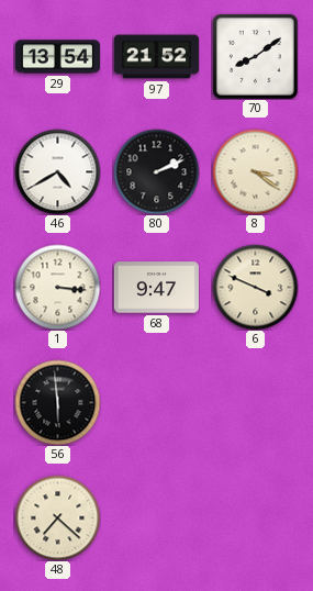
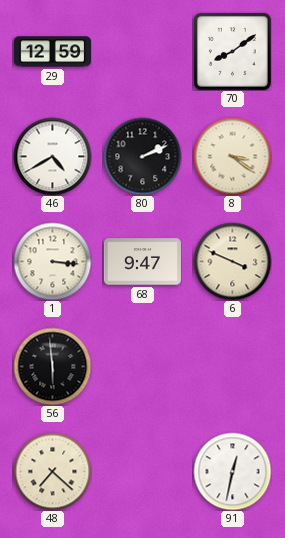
29: 13:54 -> 12:59
97: 21:52 -> none
91: none -> 12:32
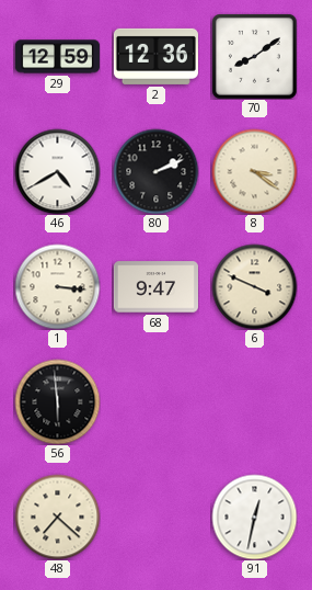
2: none -> 12:36
